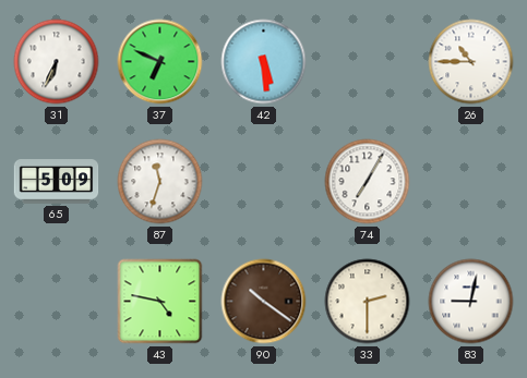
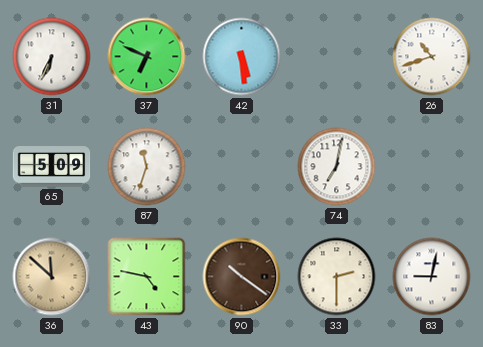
26: 10:45 -> 10:42
74: 7:05 -> 7:02
36: none -> 11:52
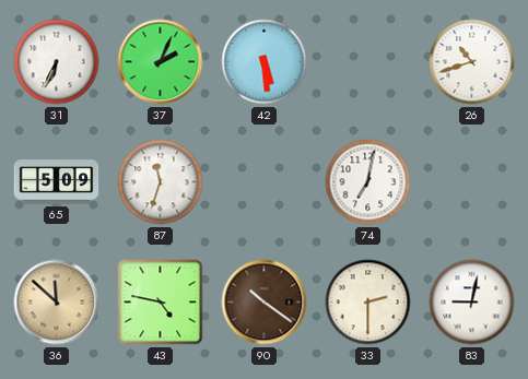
37: 6:49 -> 2:04
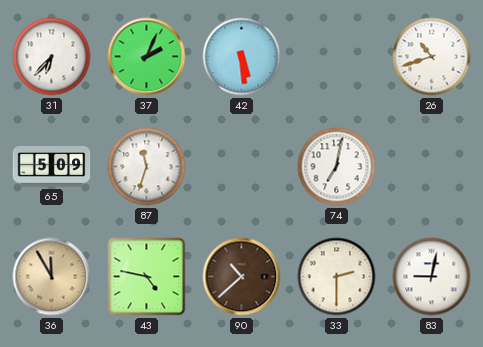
31: 6:34 -> 6:37
36: 11:52 -> 11:55
90: 10:21 -> 10:38
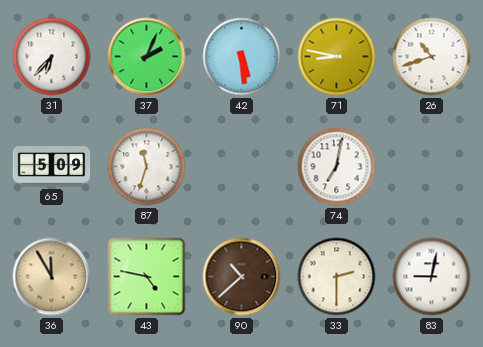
71: none -> 8:47
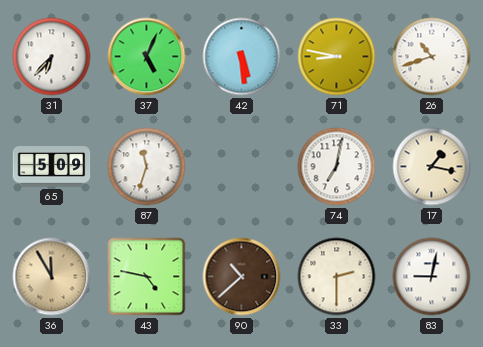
37: 2:04 -> 5:04
17: none -> 1:17
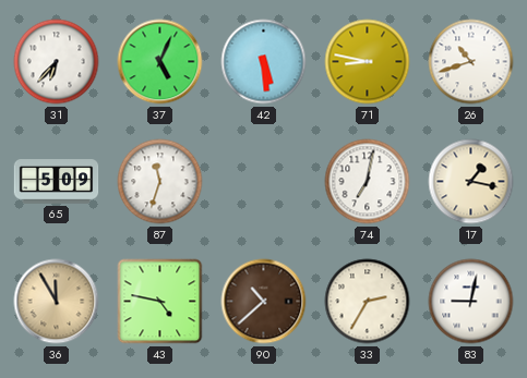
33: 2:30 -> 2:35
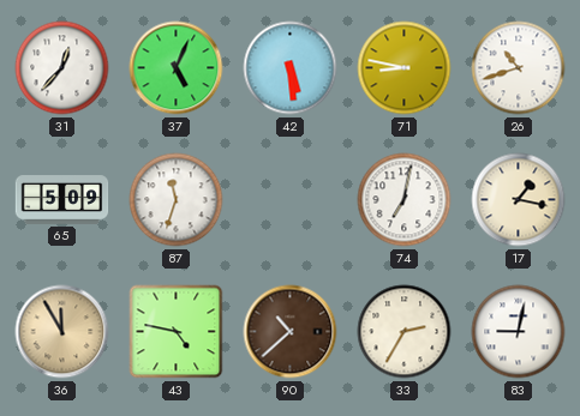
31: 6:37 -> 12:37
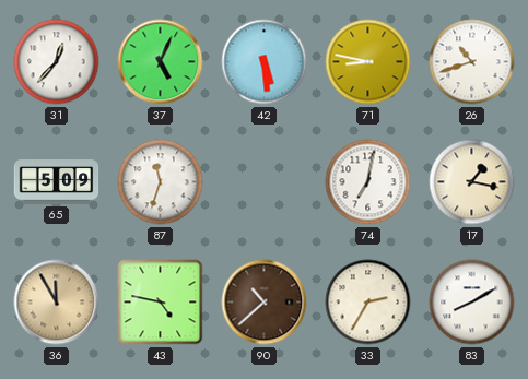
83: 9:02 -> 8:10
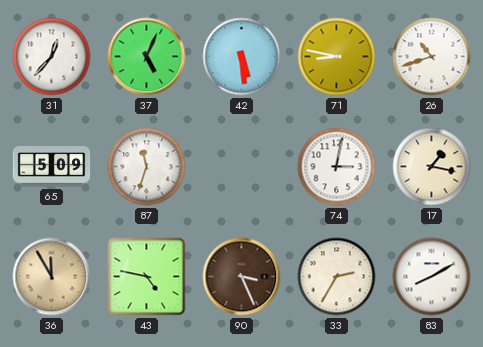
74: 7:02 -> 3:02
90: 10:38 -> 3:26
